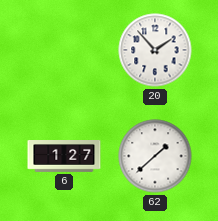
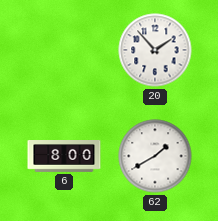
6: 1:27 -> 8:00
62: 1:38 -> 1:40
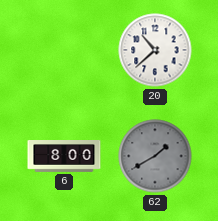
20: 1:53 -> 10:38
62 dial: white -> grey
